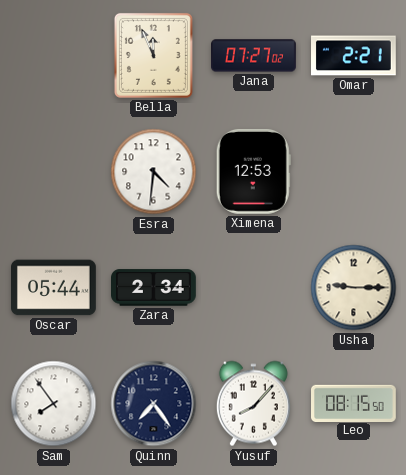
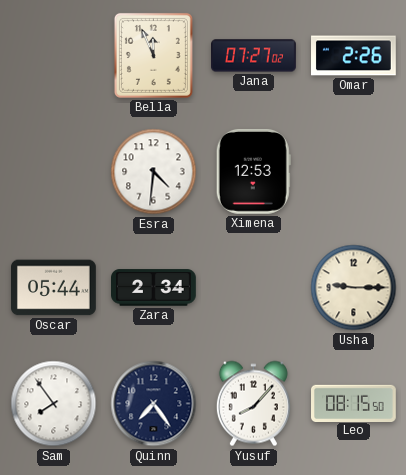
Omar: 2:21 -> 2:26
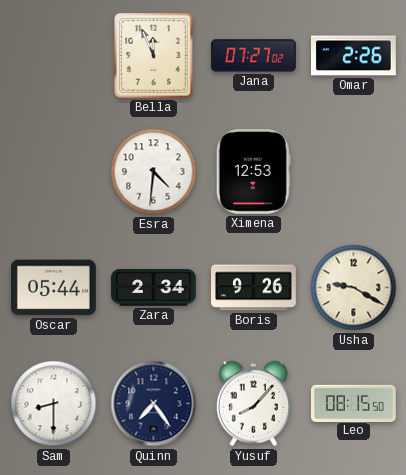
Boris: none -> 9:26
Usha: 9:15 -> 9:20
Sam: 7:54 -> 8:30
